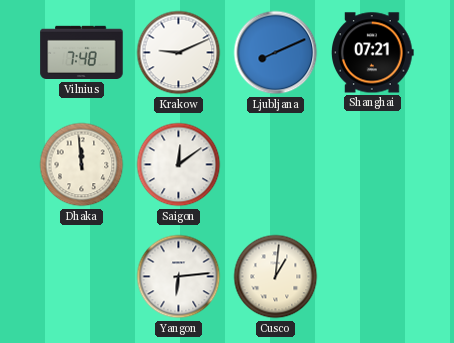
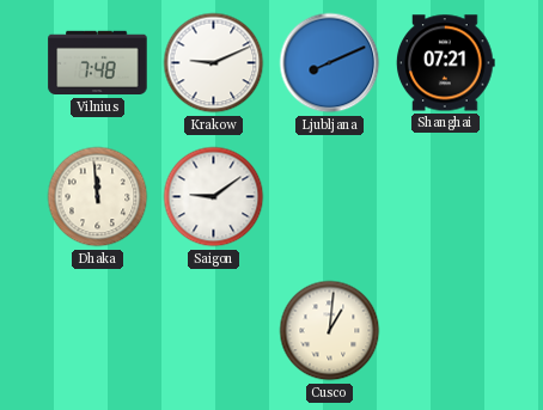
Saigon: 12:09 -> 9:09
Yangon: 6:14 -> none
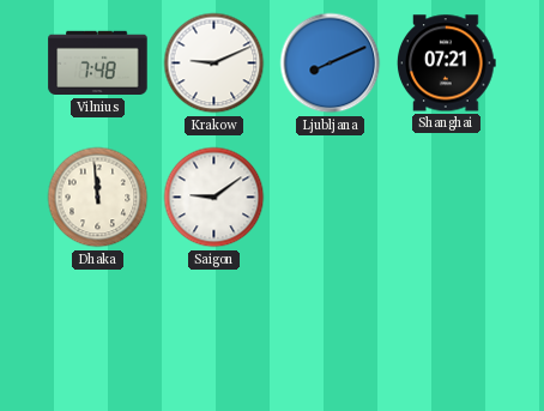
Cusco: 1:01 -> none
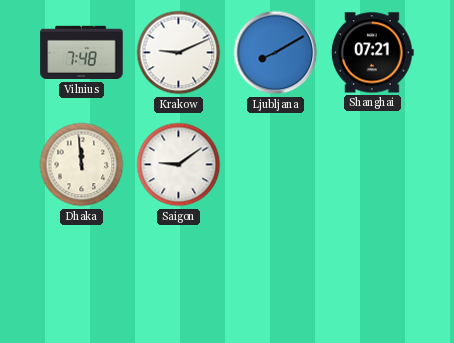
Ljubljana: 8:11 -> 8:10
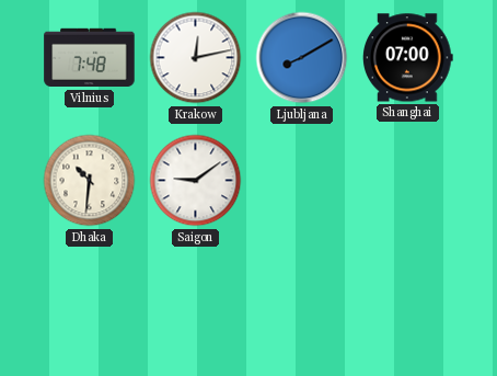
Krakow: 9:11 -> 12:13
Shanghai: 07:21 -> 07:00
Dhaka: 11:59 -> 10:31
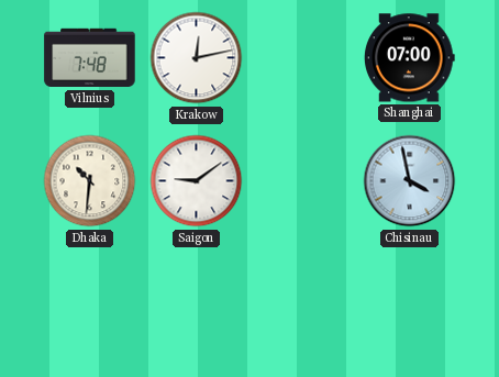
Ljubljana: 8:10 -> none
Chisinau: none -> 3:58
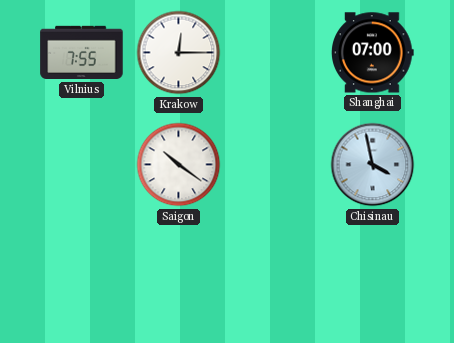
Vilnius: 7:48 -> 7:55
Krakow: 12:13 -> 12:15
Dhaka: 10:31 -> none
Saigon: 9:09 -> 10:21
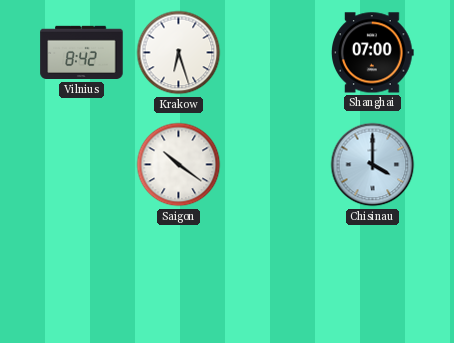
Vilnius: 7:55 -> 8:42
Krakow: 12:15 -> 6:27
Chisinau: 3:58 -> 4:00
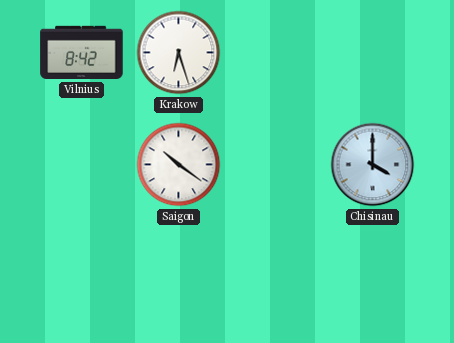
Shanghai: 07:00 -> none
